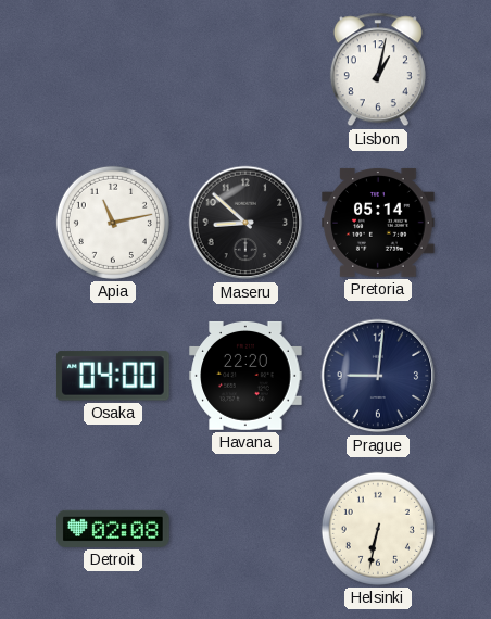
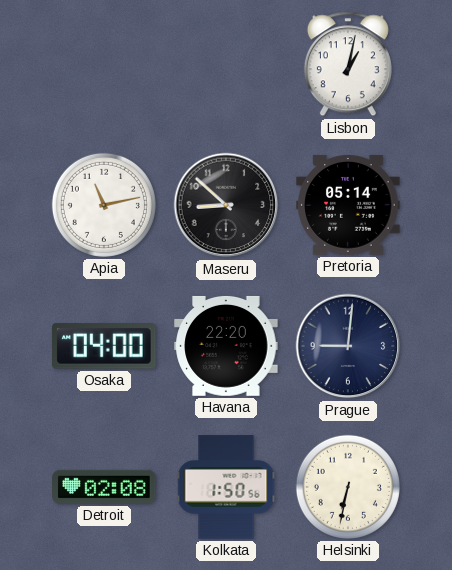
Kolkata: none -> 1:50
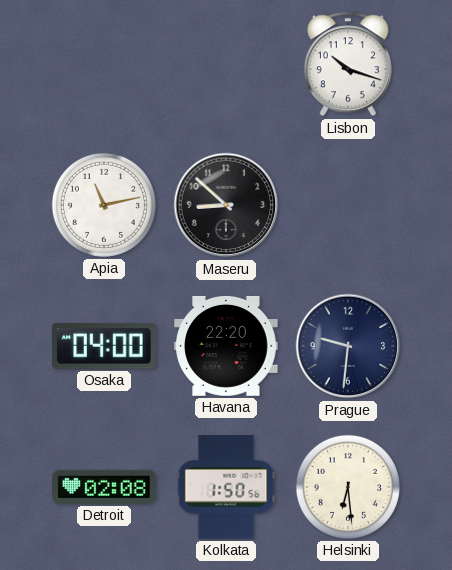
Lisbon: 1:02 -> 10:18
Pretoria: 05:14 -> none
Prague: 9:01 -> 9:31
Helsinki: 6:32 -> 6:29
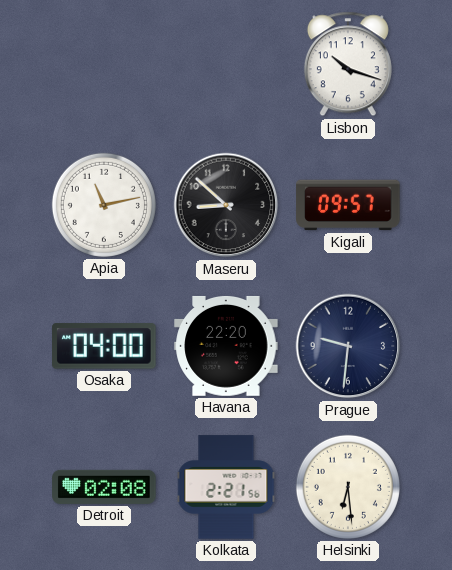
Kigali: none -> 09:57
Kolkata: 1:50 -> 2:21
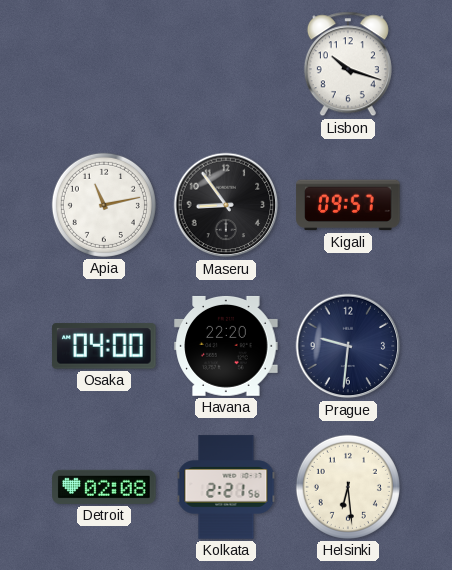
Maseru: 8:52 -> 8:54
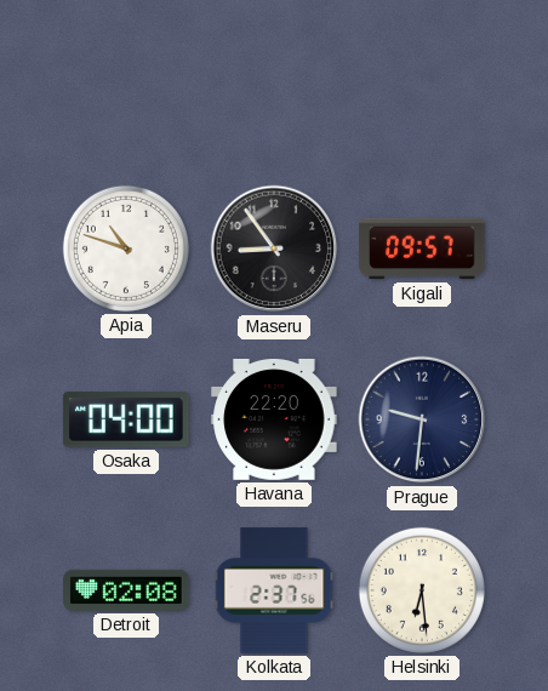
Lisbon: 10:18 -> none
Apia: 11:13 -> 10:48
Kolkata: 2:21 -> 2:37
